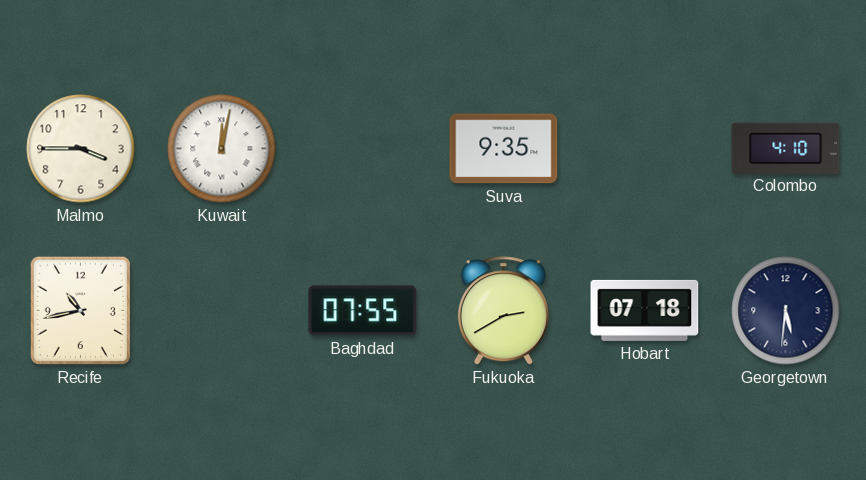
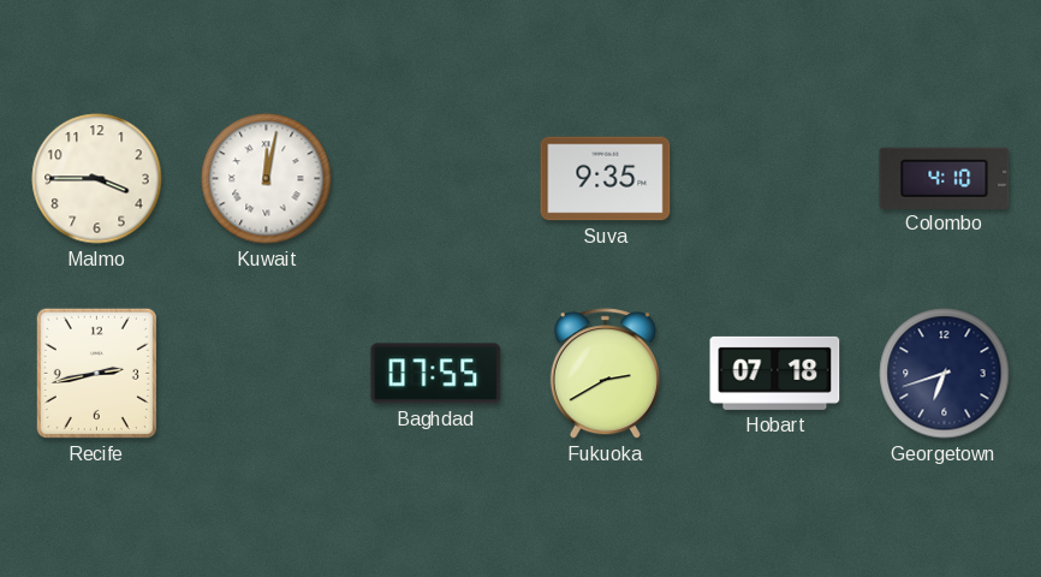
Recife: 10:43 -> 2:43
Georgetown: 5:31 -> 6:42
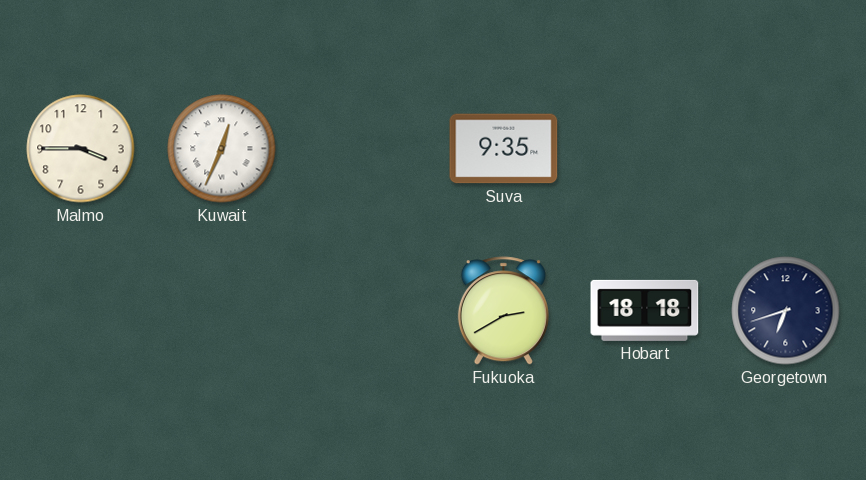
Kuwait: 12:02 -> 12:34
Colombo: 4:10 -> none
Recife: 2:43 -> none
Baghdad: 07:55 -> none
Hobart: 07:18 -> 18:18
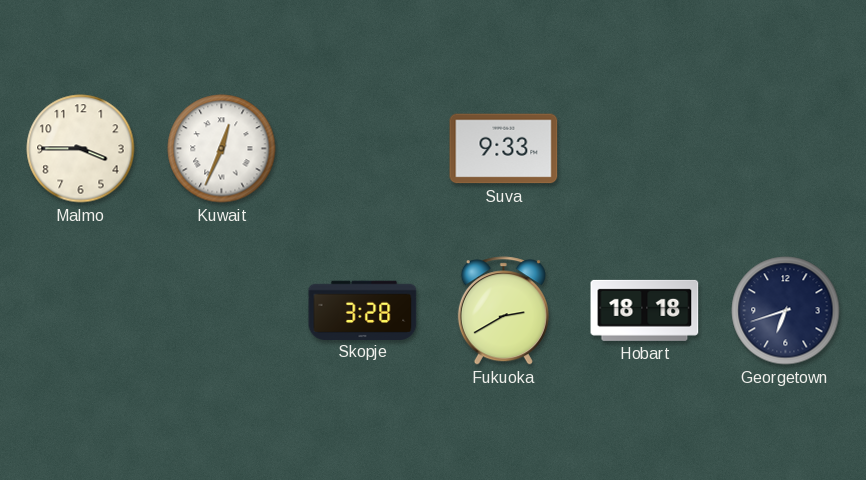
Suva: 9:35 -> 9:33
Skopje: none -> 3:28
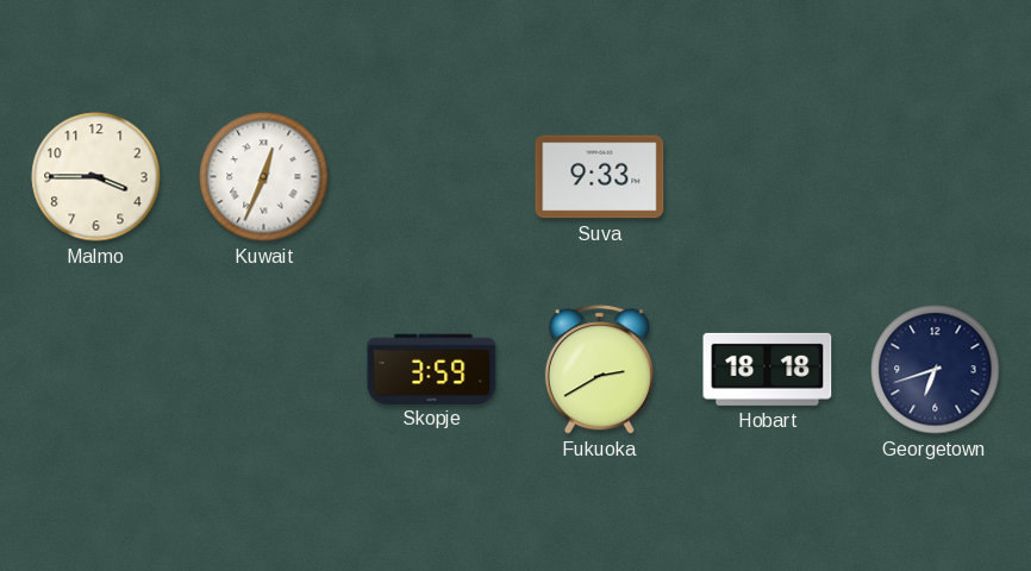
Skopje: 3:28 -> 3:59
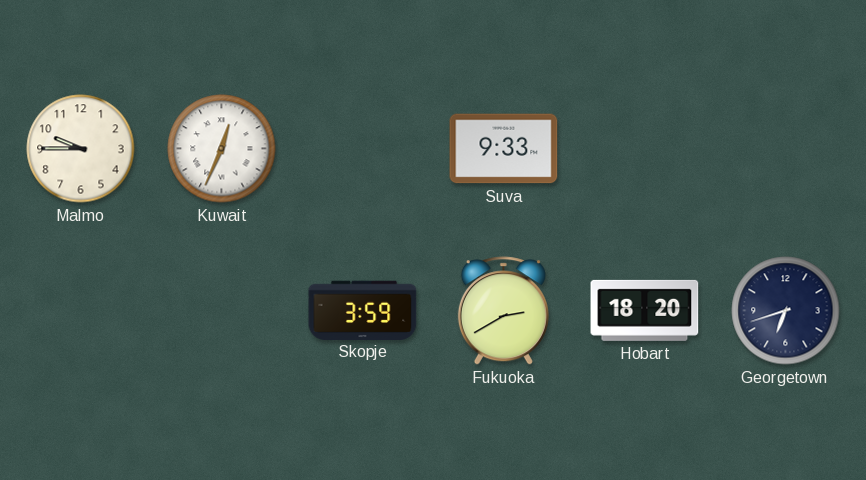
Malmo: 3:45 -> 9:45
Hobart: 18:18 -> 18:20
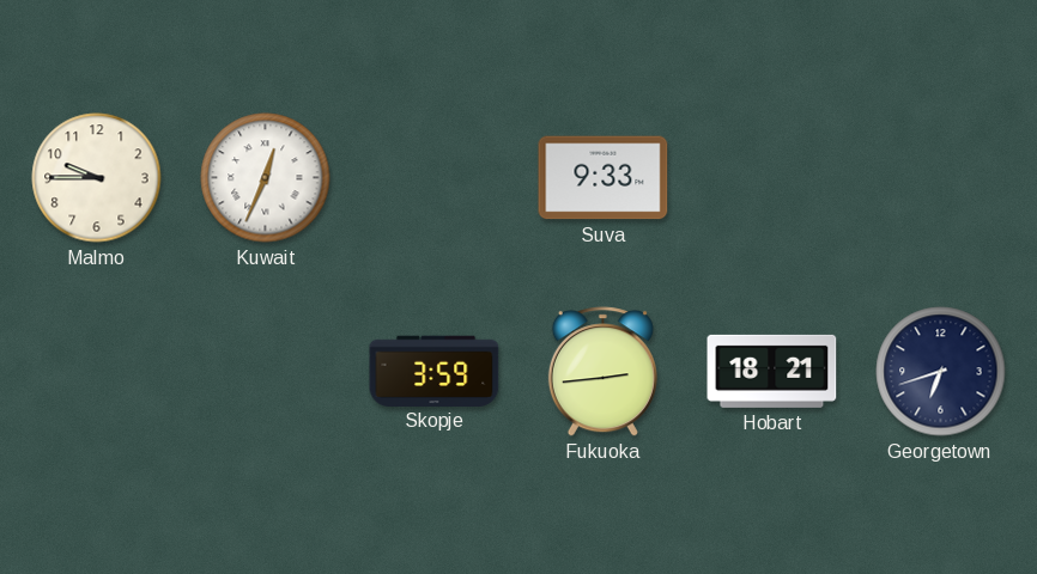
Fukuoka: 2:40 -> 2:44
Hobart: 18:20 -> 18:21
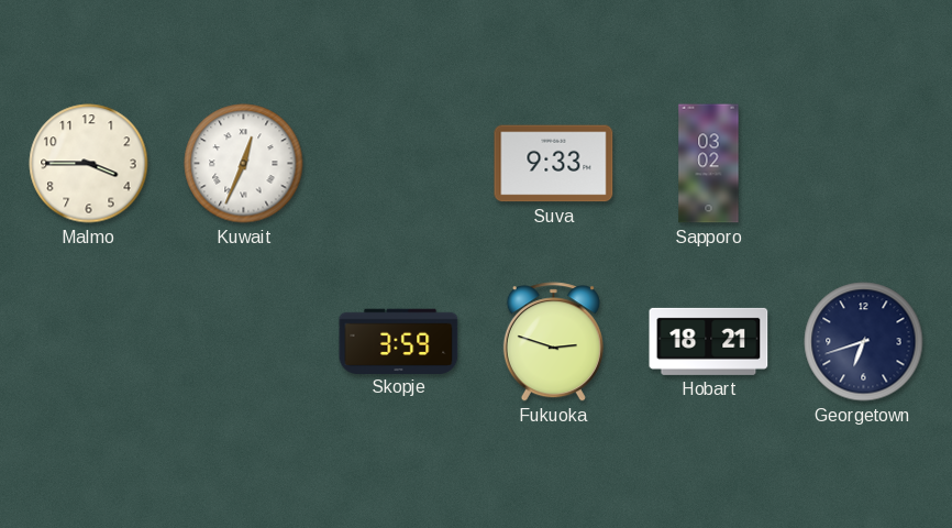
Malmo: 9:45 -> 3:45
Sapporo: none -> 03:02
Fukuoka: 2:44 -> 2:48
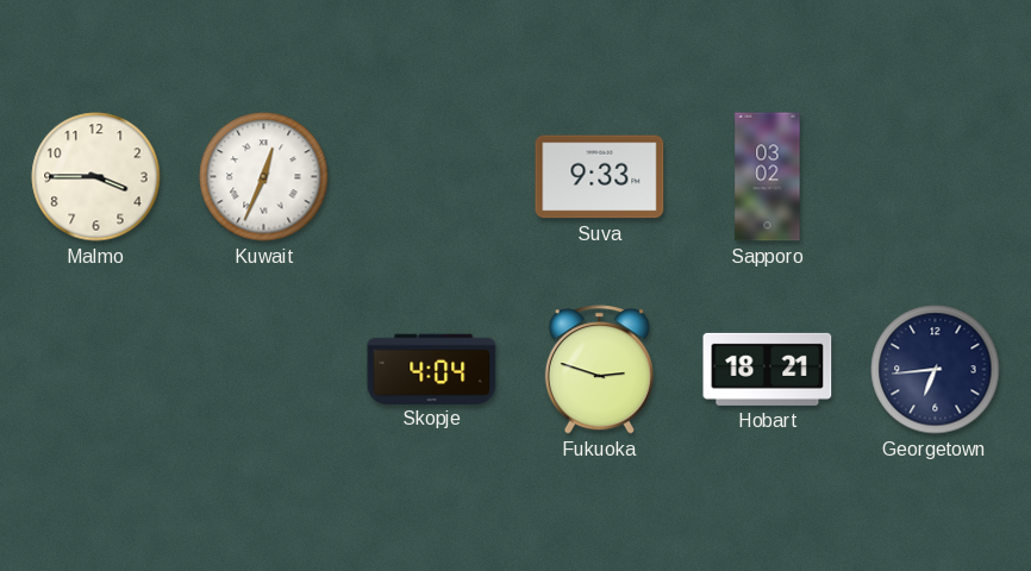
Skopje: 3:59 -> 4:04
Georgetown: 6:42 -> 6:44
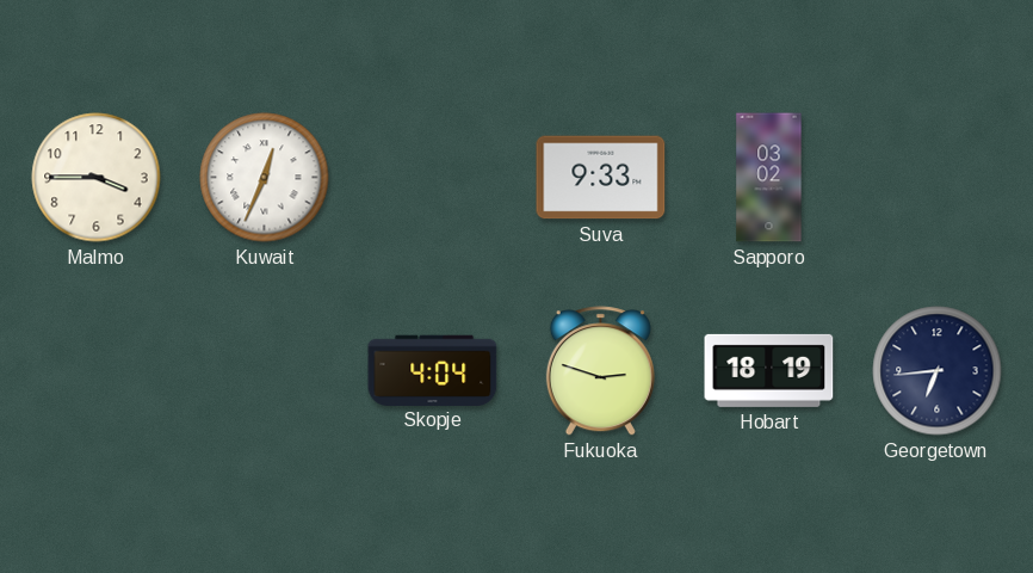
Hobart: 18:21 -> 18:19
